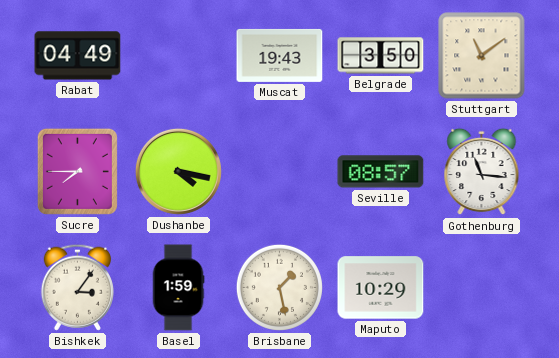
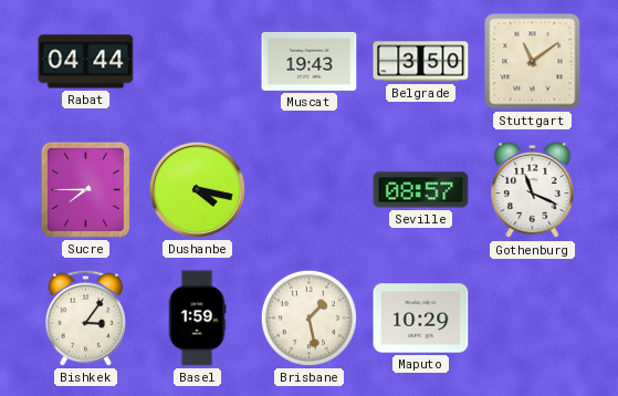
Rabat: 04:49 -> 04:44
Gothenburg: 11:16 -> 11:19
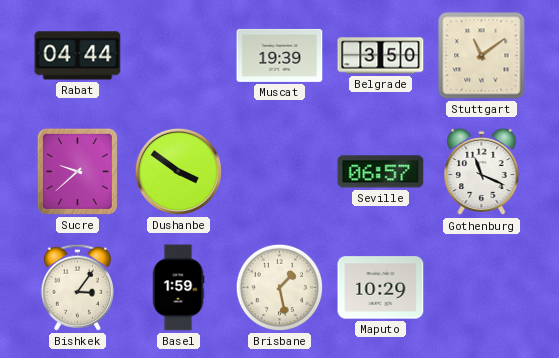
Muscat: 19:43 -> 19:39
Sucre: 7:45 -> 9:38
Dushanbe: 4:17 -> 3:51
Seville: 08:57 -> 06:57
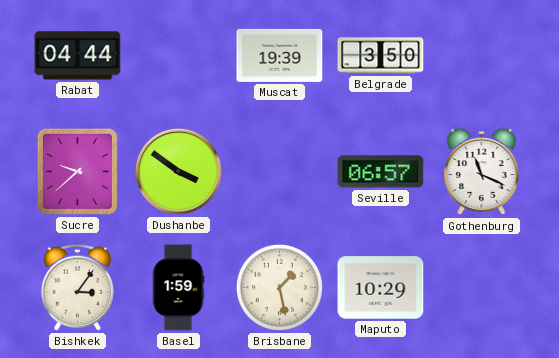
Stuttgart: 11:09 -> none
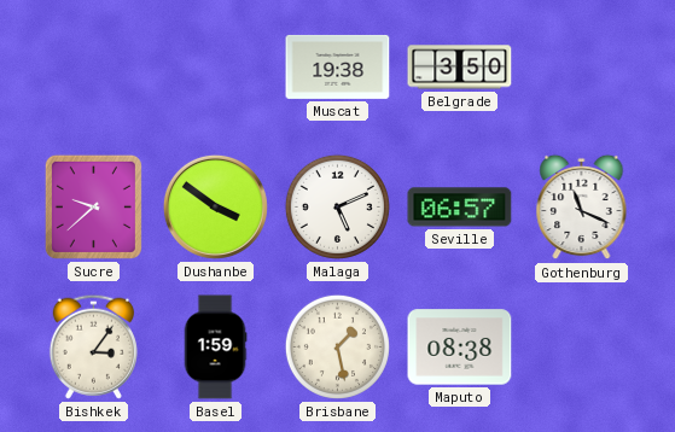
Rabat: 04:44 -> none
Muscat: 19:39 -> 19:38
Malaga: none -> 5:11
Maputo: 10:29 -> 08:38
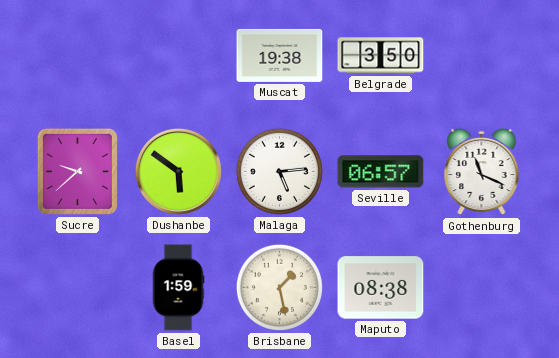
Dushanbe: 3:51 -> 5:51
Malaga: 5:11 -> 5:14
Bishkek: 3:06 -> none
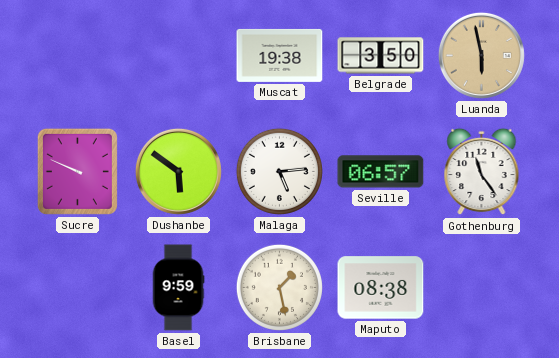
Luanda: none -> 5:58
Sucre: 9:38 -> 9:49
Gothenburg: 11:19 -> 11:24
Basel: 1:59 -> 9:59
